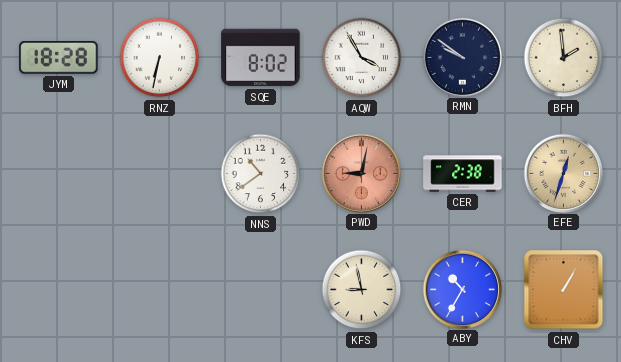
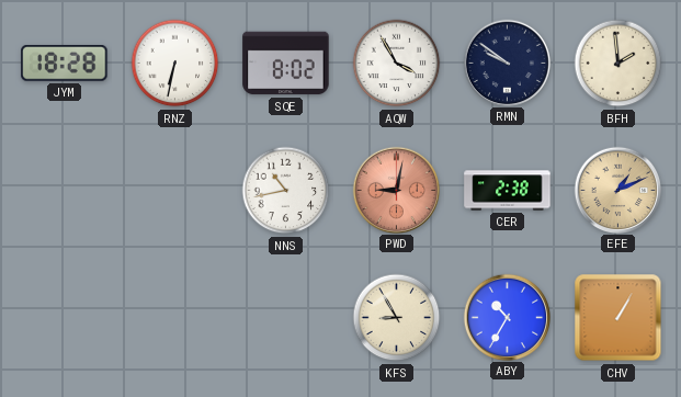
NNS: 10:39 -> 10:43
EFE: 12:33 -> 1:11
KFS: 8:58 -> 8:55
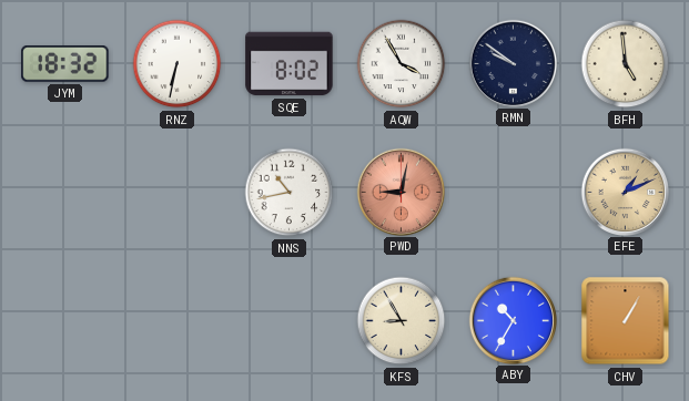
JYM: 18:28 -> 18:32
BFH: 1:59 -> 4:59
CER: 2:38 -> none
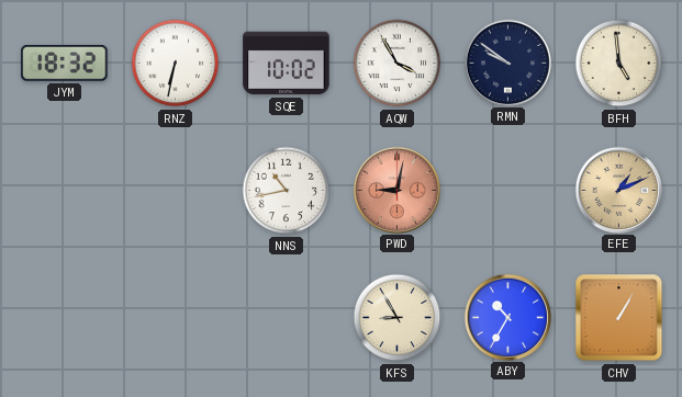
SQE: 8:02 -> 10:02
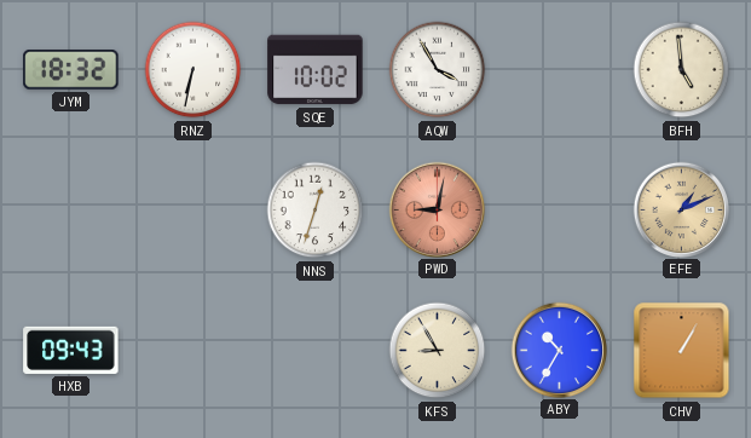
RMN: 9:51 -> none
NNS: 10:43 -> 12:33
HXB: none -> 09:43
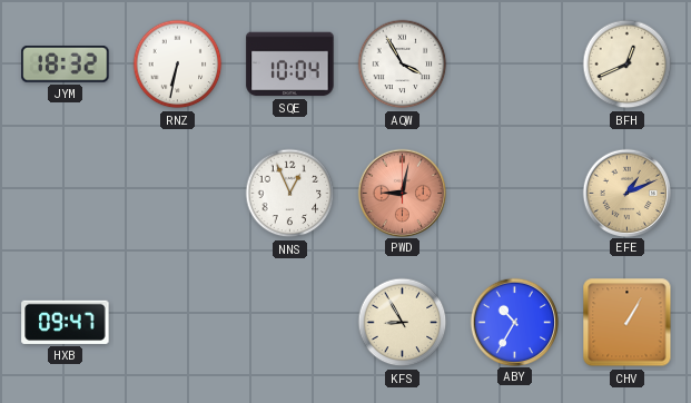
SQE: 10:02 -> 10:04
BFH: 4:59 -> 12:41
NNS: 12:33 -> 12:56
HXB: 09:43 -> 09:47
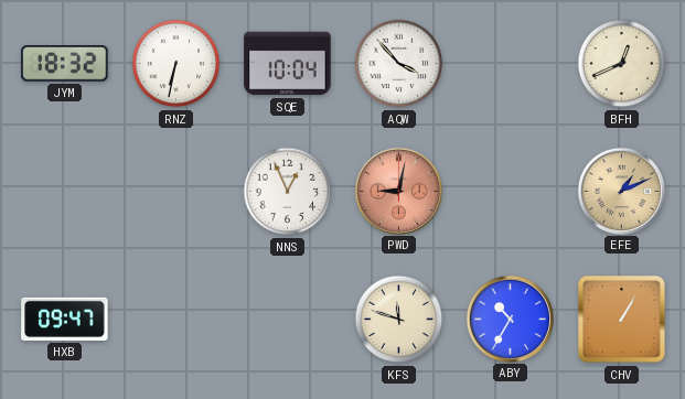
AQW: 3:55 -> 3:53
KFS: 8:55 -> 11:48
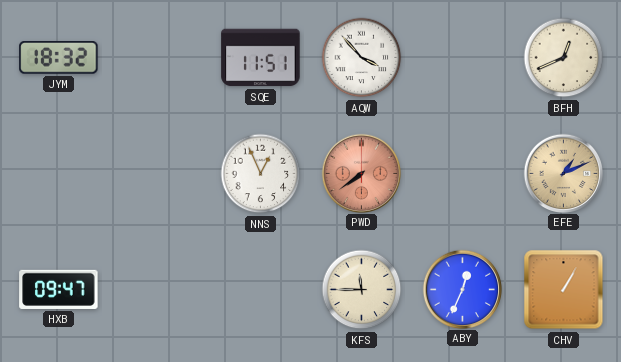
RNZ: 6:32 -> none
SQE: 10:04 -> 11:51
PWD: 9:02 -> 7:39
KFS: 11:48 -> 11:45
ABY: 10:35 -> 12:34
